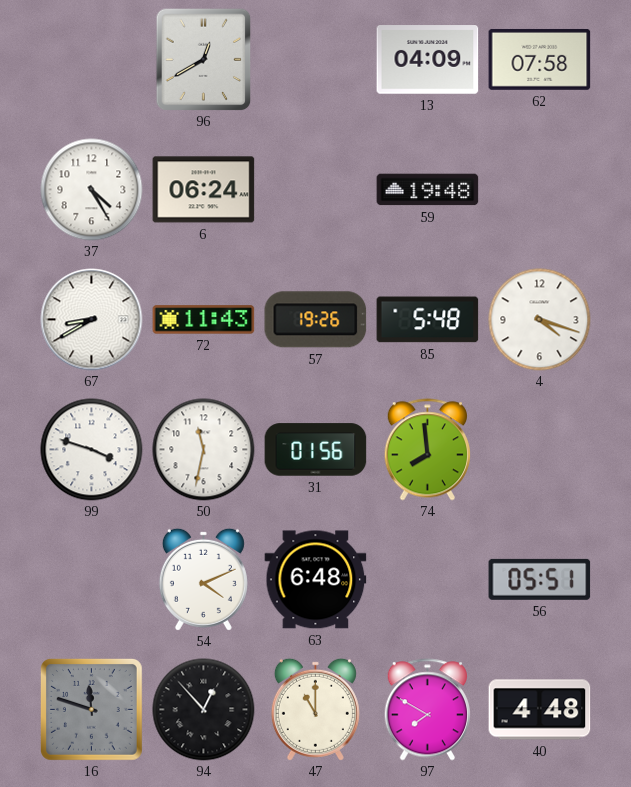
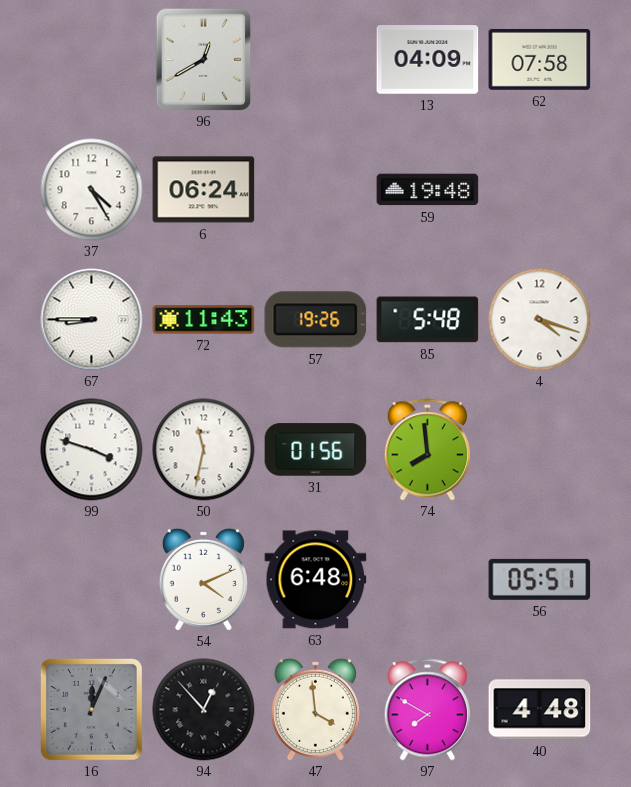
67: 8:40 -> 8:45
16: 11:48 -> 12:04
47: 11:00 -> 3:59
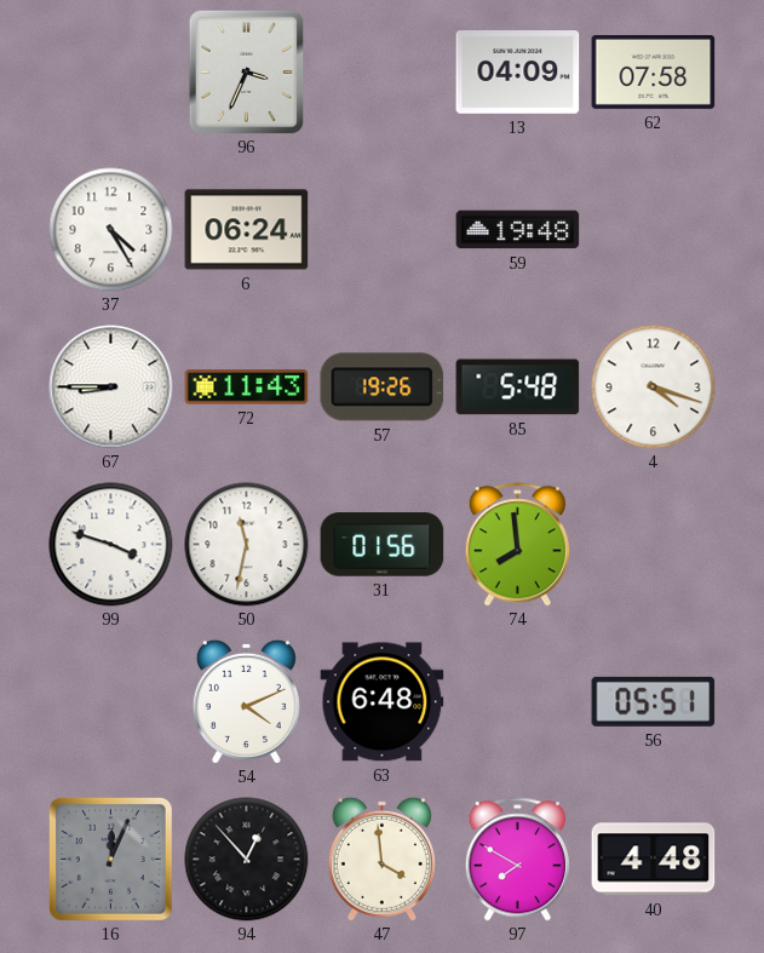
96: 12:40 -> 3:34
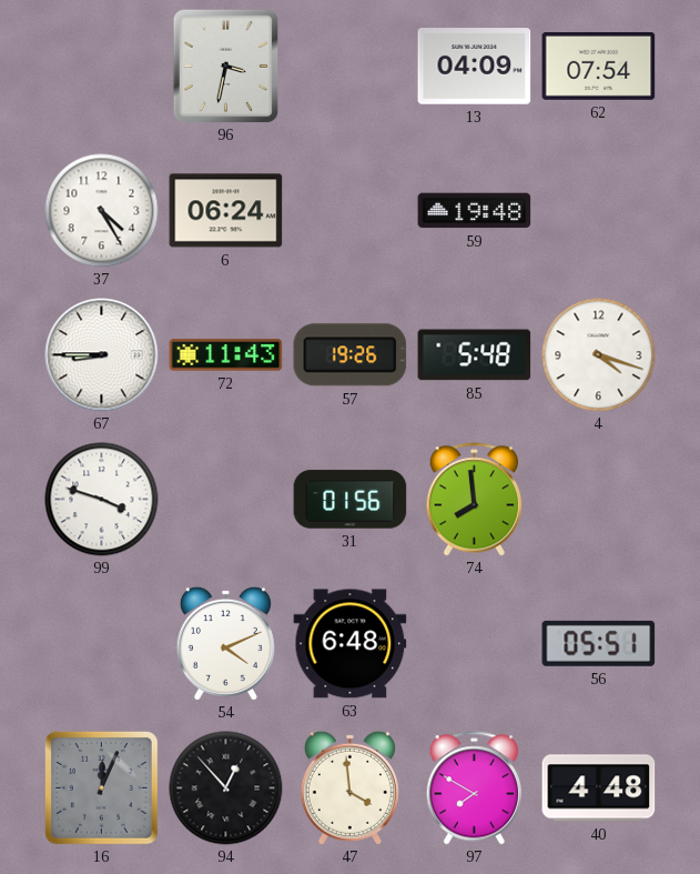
96: 3:34 -> 3:32
62: 07:58 -> 07:54
50: 11:32 -> none
